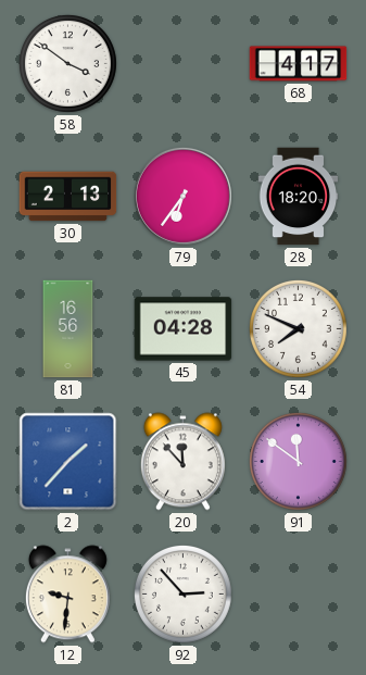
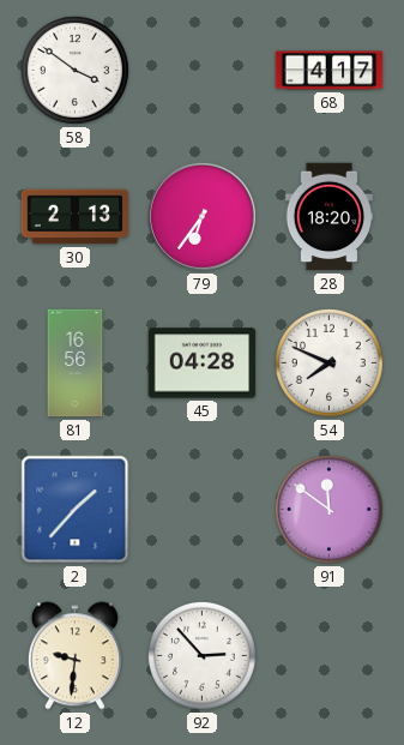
20: 11:53 -> none
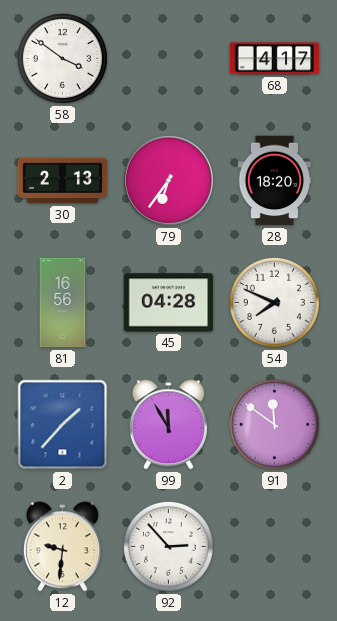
99: none -> 11:55
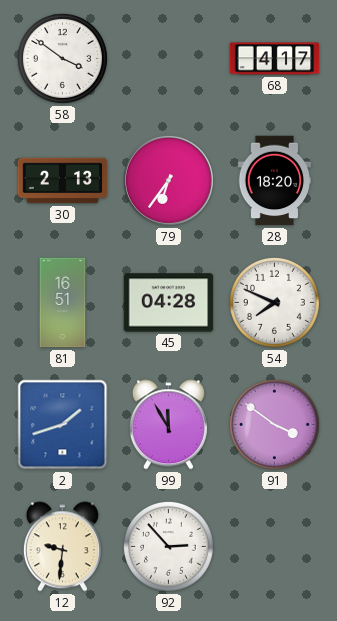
81: 16:56 -> 16:51
2: 1:37 -> 1:42
91: 11:51 -> 3:51
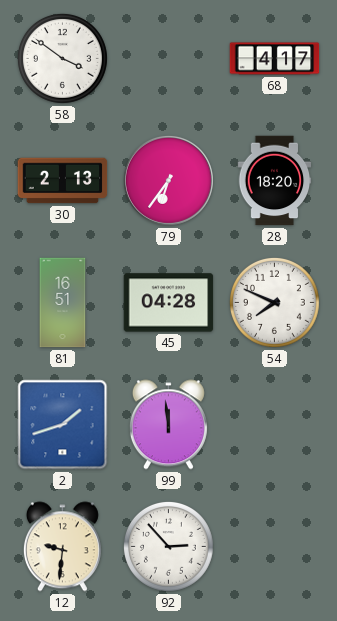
99: 11:55 -> 11:59
91: 3:51 -> none
